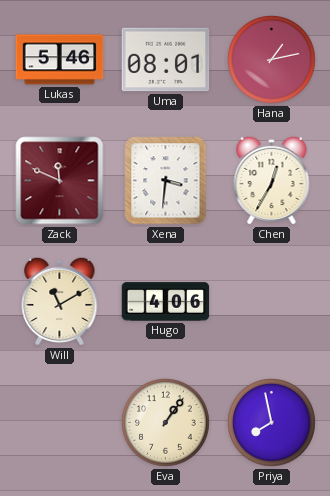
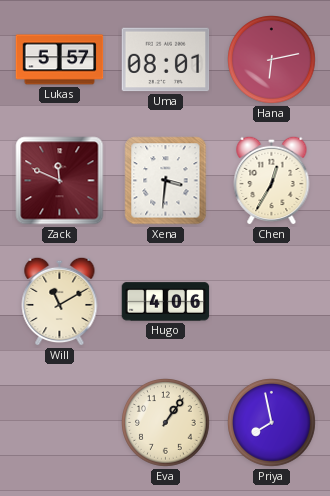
Lukas: 5:46 -> 5:57
Hana: 1:13 -> 6:13
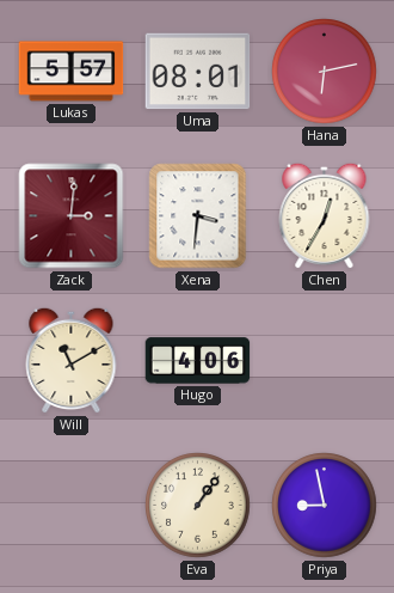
Zack: 11:49 -> 3:01
Priya: 7:58 -> 8:58
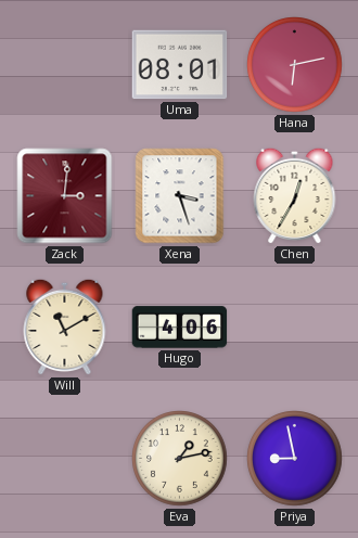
Lukas: 5:57 -> none
Xena: 3:31 -> 3:27
Eva: 1:06 -> 1:13
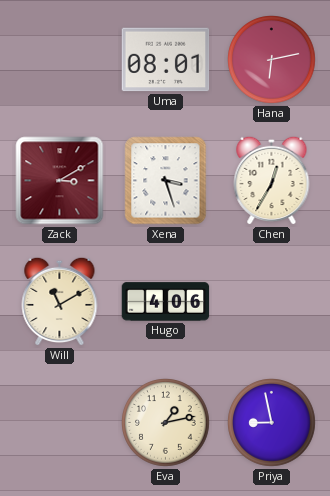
Zack: 3:01 -> 3:10
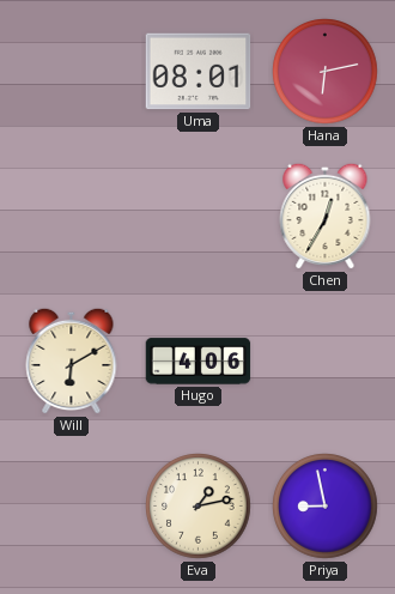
Zack: 3:10 -> none
Xena: 3:27 -> none
Will: 11:10 -> 6:10
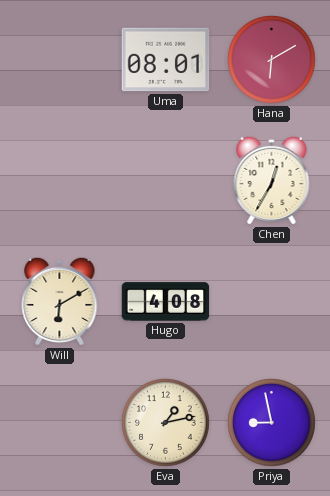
Hana: 6:13 -> 6:10
Hugo: 4:06 -> 4:08
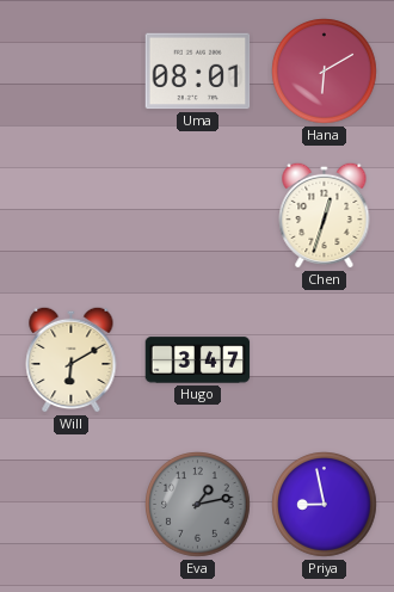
Chen: 12:35 -> 12:33
Hugo: 4:08 -> 3:47
Eva dial: cream -> grey
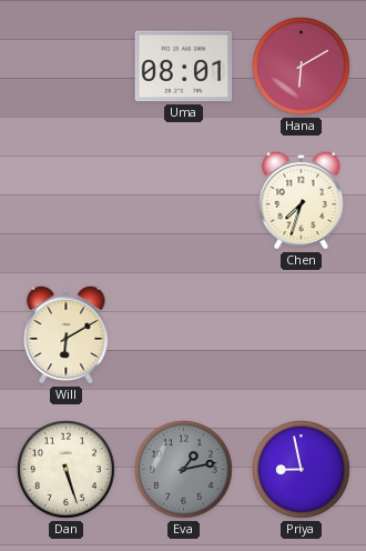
Chen: 12:33 -> 7:33
Hugo: 3:47 -> none
Dan: none -> 5:27
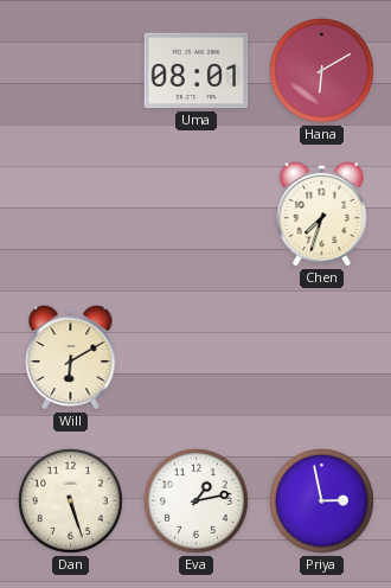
Eva dial: grey -> white
Priya: 8:58 -> 2:58
